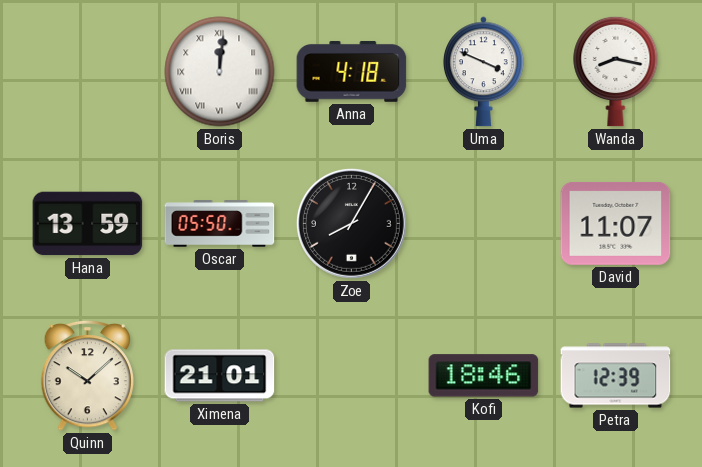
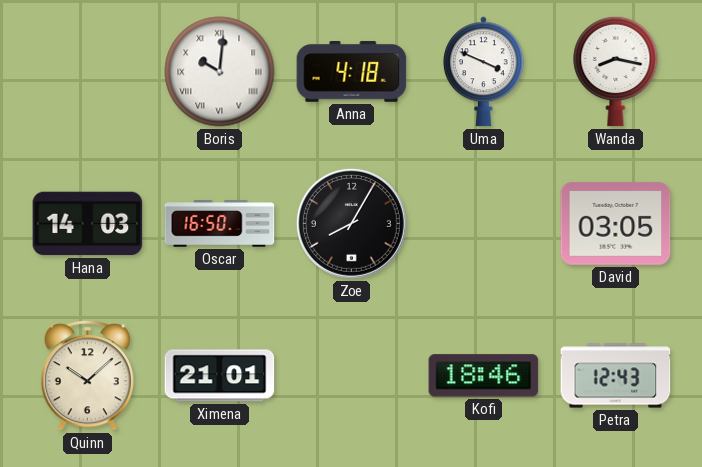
Boris: 12:01 -> 10:01
Hana: 13:59 -> 14:03
Oscar: 05:50 -> 16:50
David: 11:07 -> 03:05
Petra: 12:39 -> 12:43
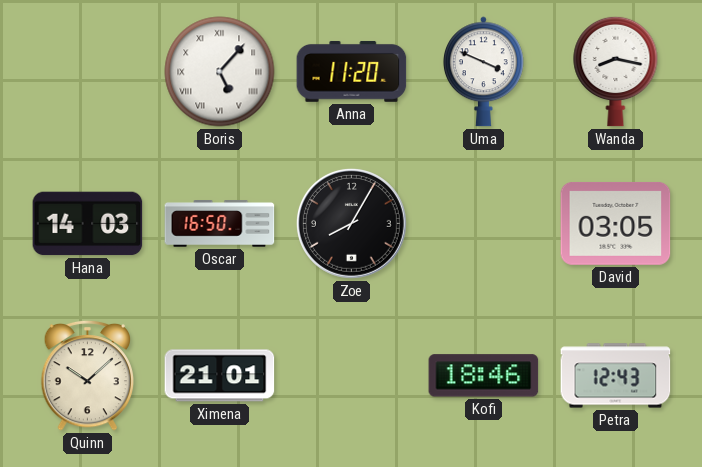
Boris: 10:01 -> 5:07
Anna: 4:18 -> 11:20
